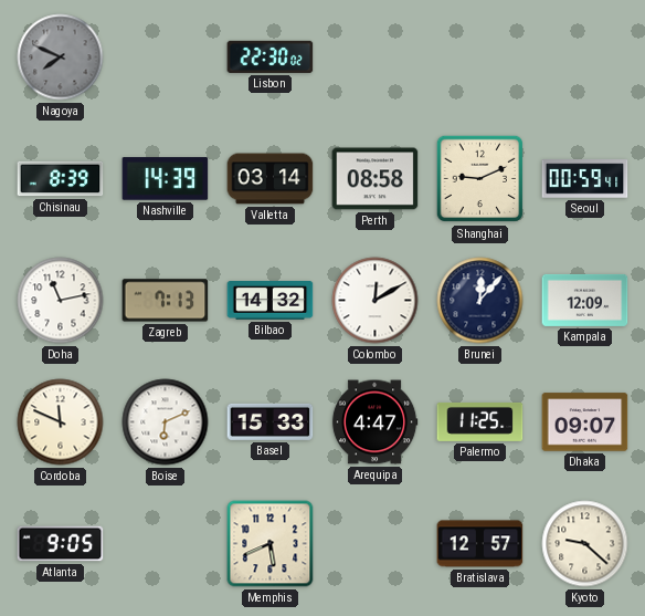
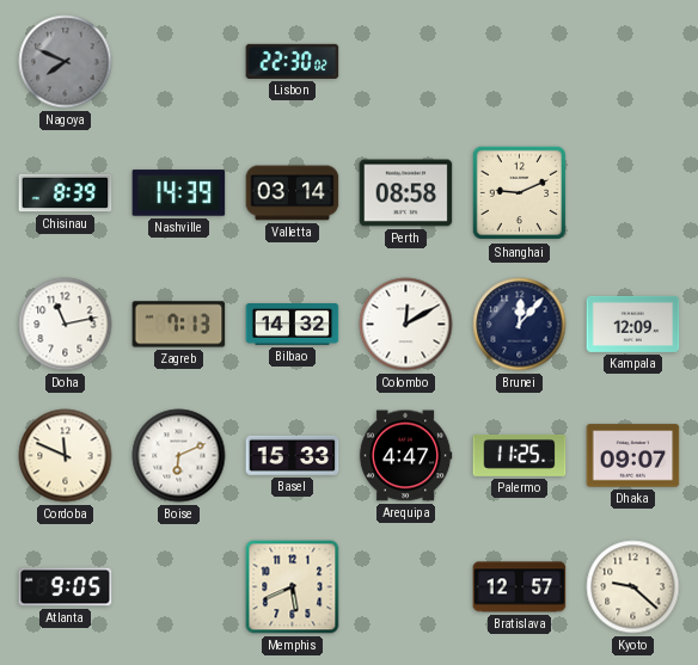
Seoul: 00:59 -> none
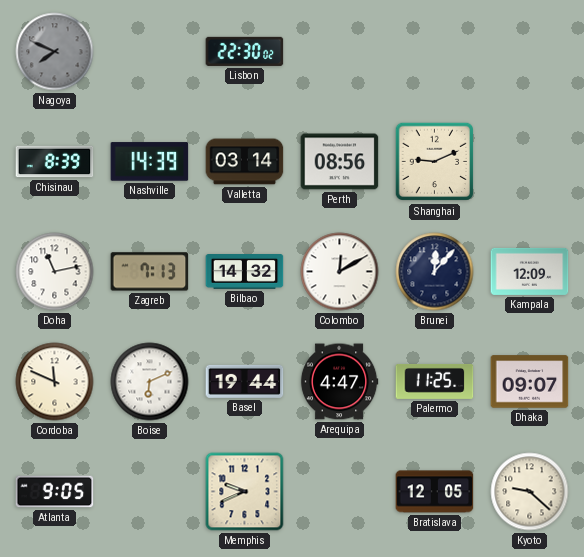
Perth: 08:58 -> 08:56
Basel: 15:33 -> 19:44
Memphis: 5:41 -> 9:41
Bratislava: 12:57 -> 12:05
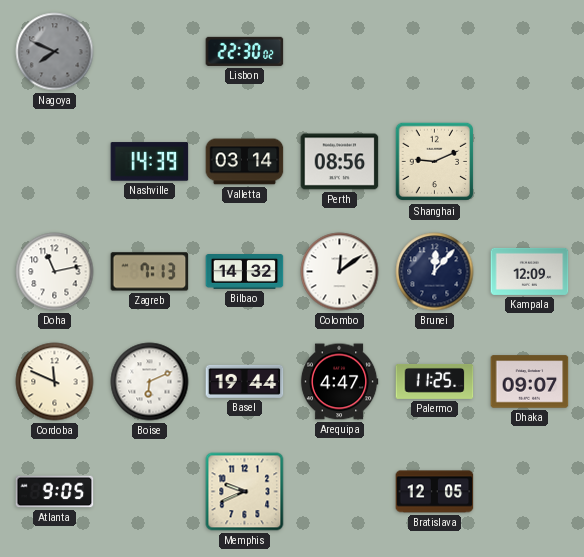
Chisinau: 8:39 -> none
Colombo: 12:10 -> 12:09
Kyoto: 9:22 -> none
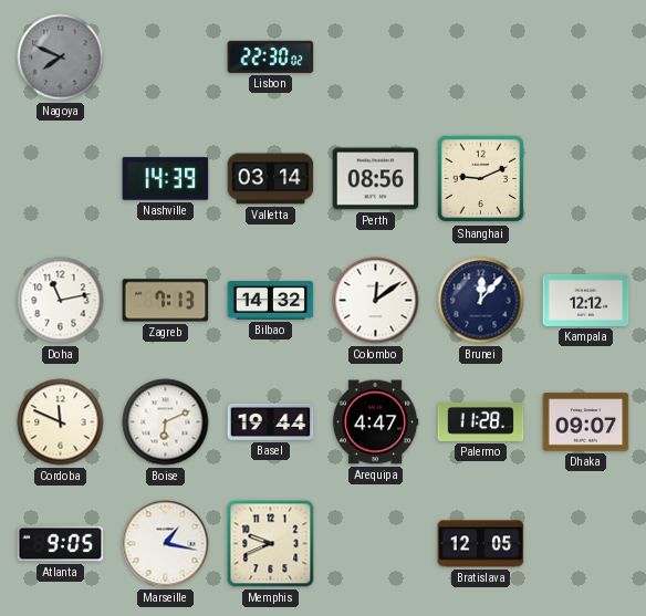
Kampala: 12:09 -> 12:12
Palermo: 11:25 -> 11:28
Marseille: none -> 1:17
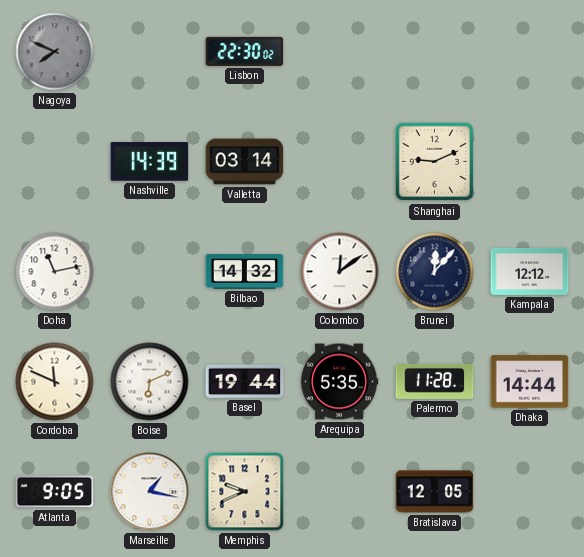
Perth: 08:56 -> none
Zagreb: 7:13 -> none
Arequipa: 4:47 -> 5:35
Dhaka: 09:07 -> 14:44
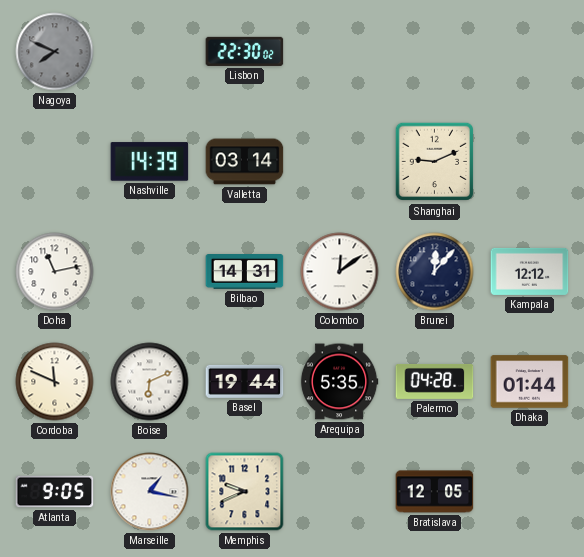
Bilbao: 14:32 -> 14:31
Palermo: 11:28 -> 04:28
Dhaka: 14:44 -> 01:44
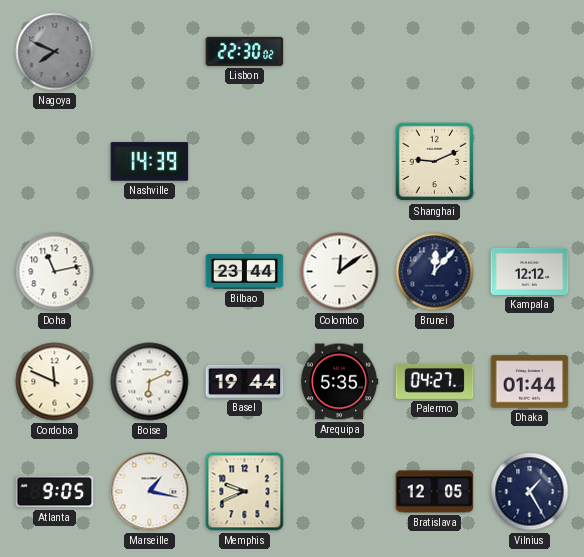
Valletta: 03:14 -> none
Bilbao: 14:31 -> 23:44
Palermo: 04:28 -> 04:27
Vilnius: none -> 1:25
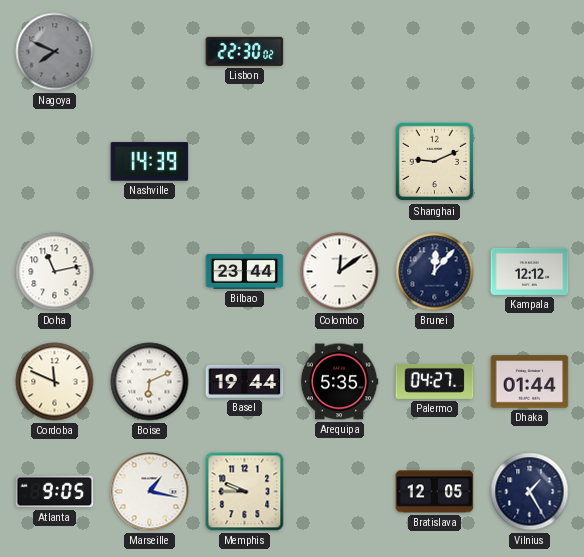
Memphis: 9:41 -> 9:45
